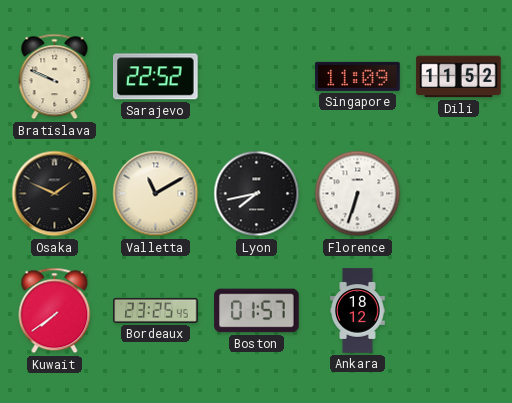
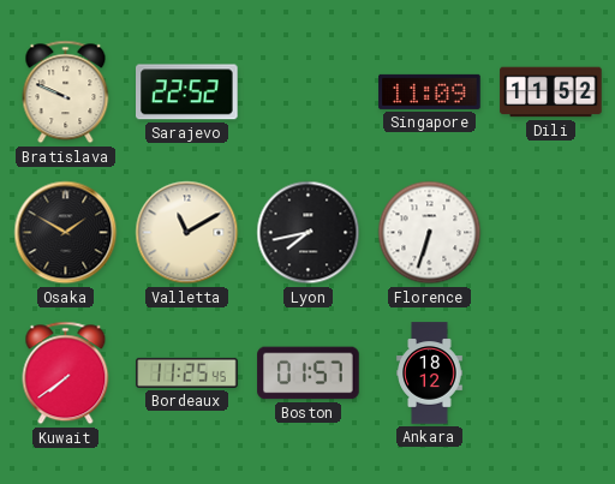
Osaka: 1:49 -> 1:50
Bordeaux: 23:25 -> 11:25
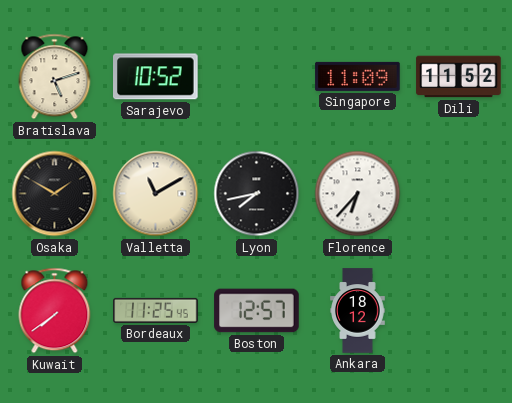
Bratislava: 9:49 -> 5:12
Sarajevo: 22:52 -> 10:52
Florence: 6:33 -> 6:37
Boston: 01:57 -> 12:57
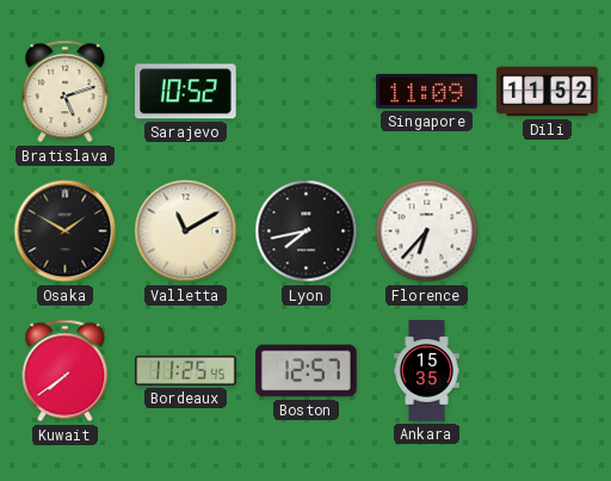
Ankara: 18:12 -> 15:35
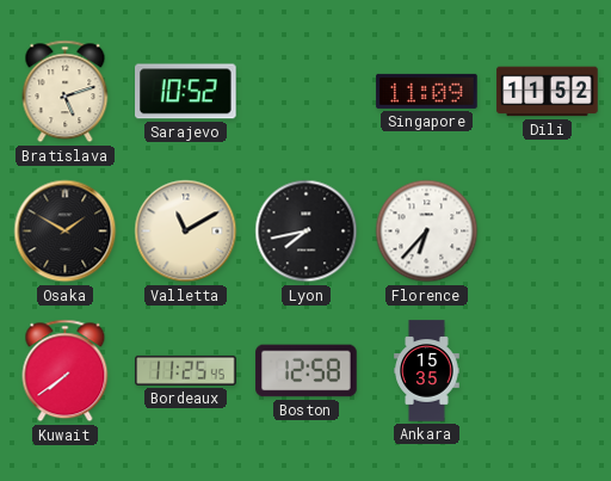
Boston: 12:57 -> 12:58
